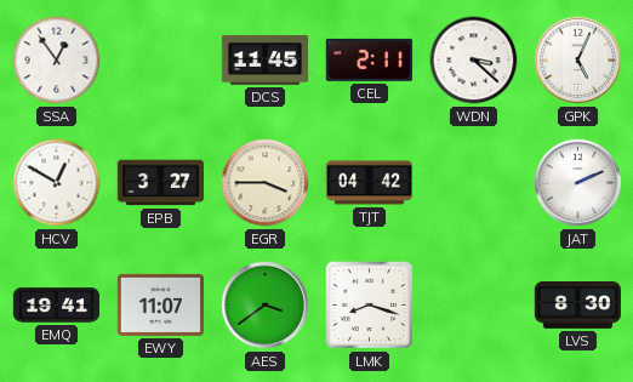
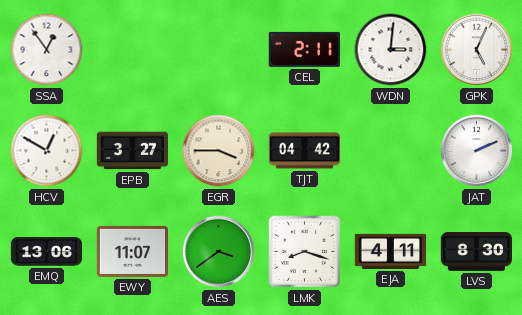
DCS: 11:45 -> none
WDN: 3:22 -> 3:01
EMQ: 19:41 -> 13:06
EJA: none -> 4:11
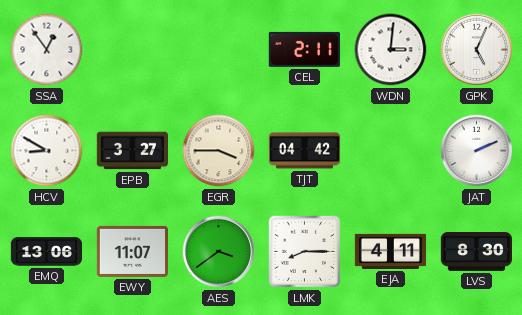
HCV: 12:50 -> 8:50
LMK: 8:18 -> 8:15
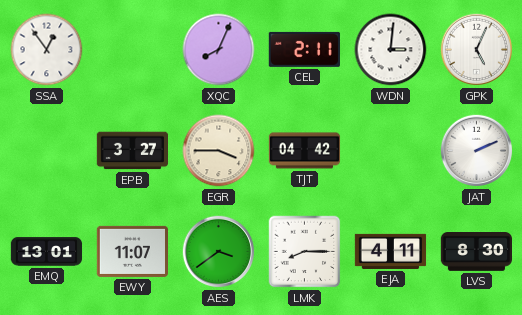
XQC: none -> 8:04
HCV: 8:50 -> none
EMQ: 13:06 -> 13:01
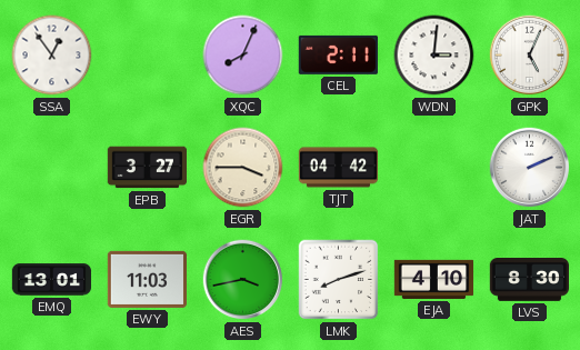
EWY: 11:07 -> 11:03
AES: 3:39 -> 3:43
LMK: 8:15 -> 8:12
EJA: 4:11 -> 4:10
